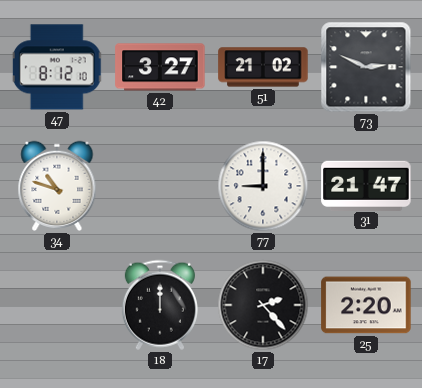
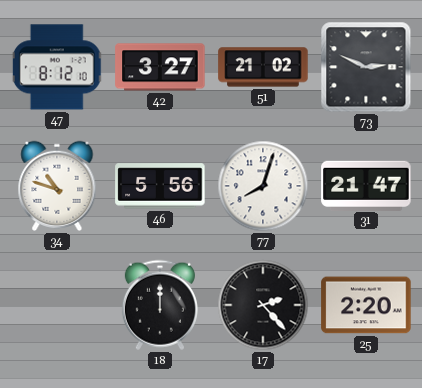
46: none -> 5:56
77: 9:00 -> 8:03
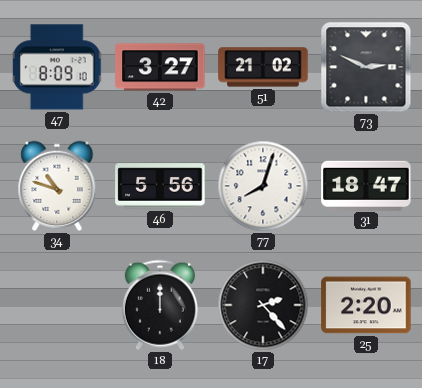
47: 8:12 -> 8:09
31: 21:47 -> 18:47
